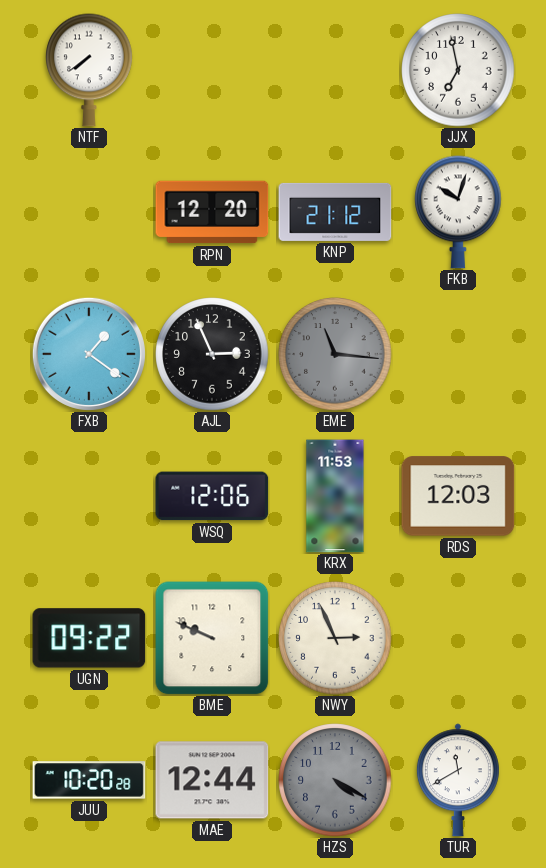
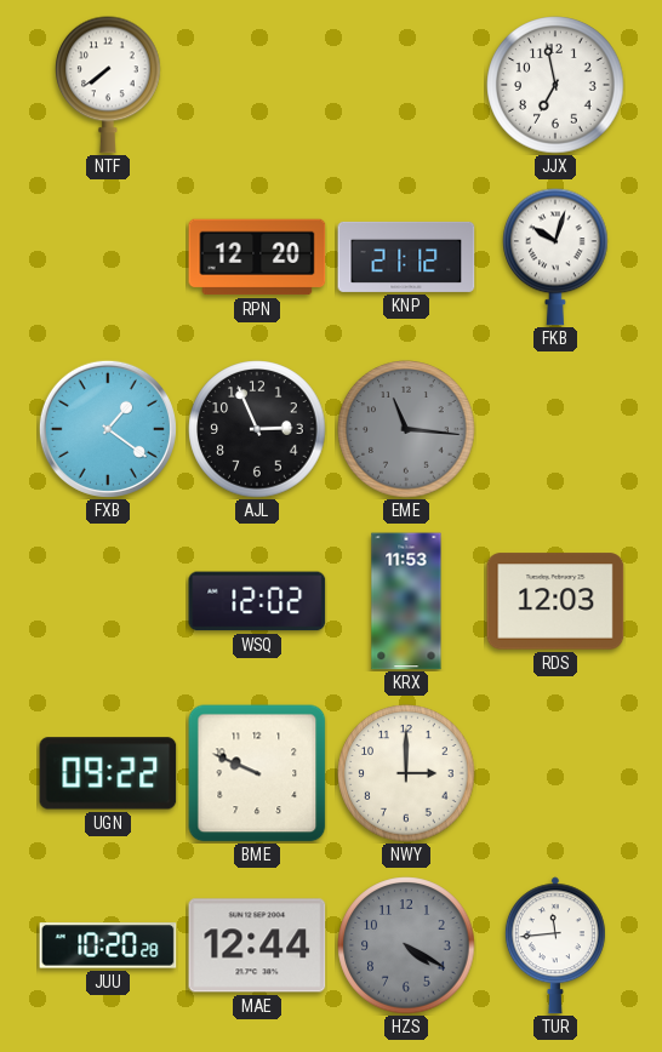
WSQ: 12:06 -> 12:02
NWY: 2:56 -> 3:00
TUR: 11:40 -> 11:44
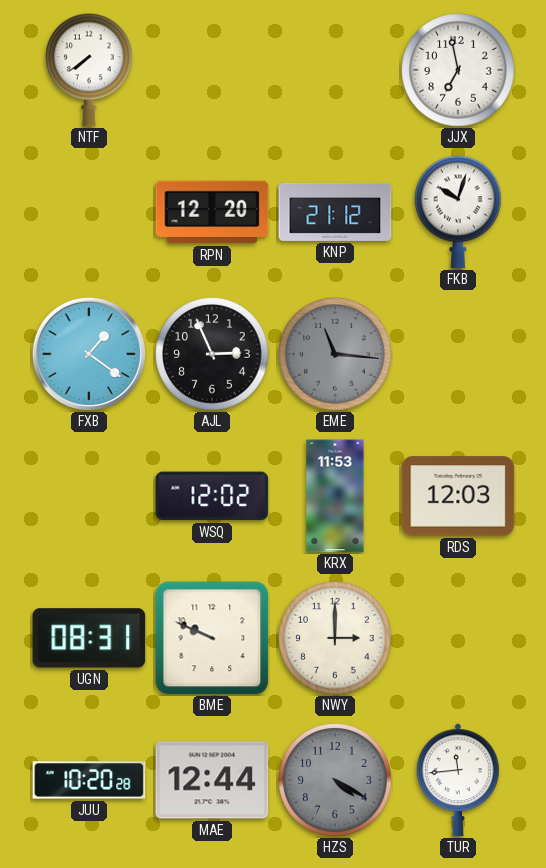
UGN: 09:22 -> 08:31
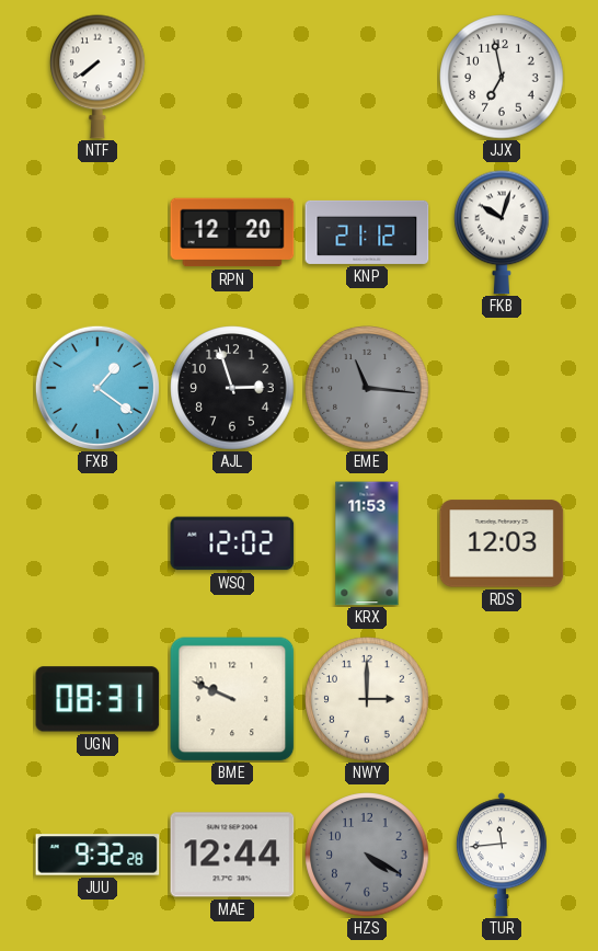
AJL: 2:56 -> 2:57
JUU: 10:20 -> 9:32
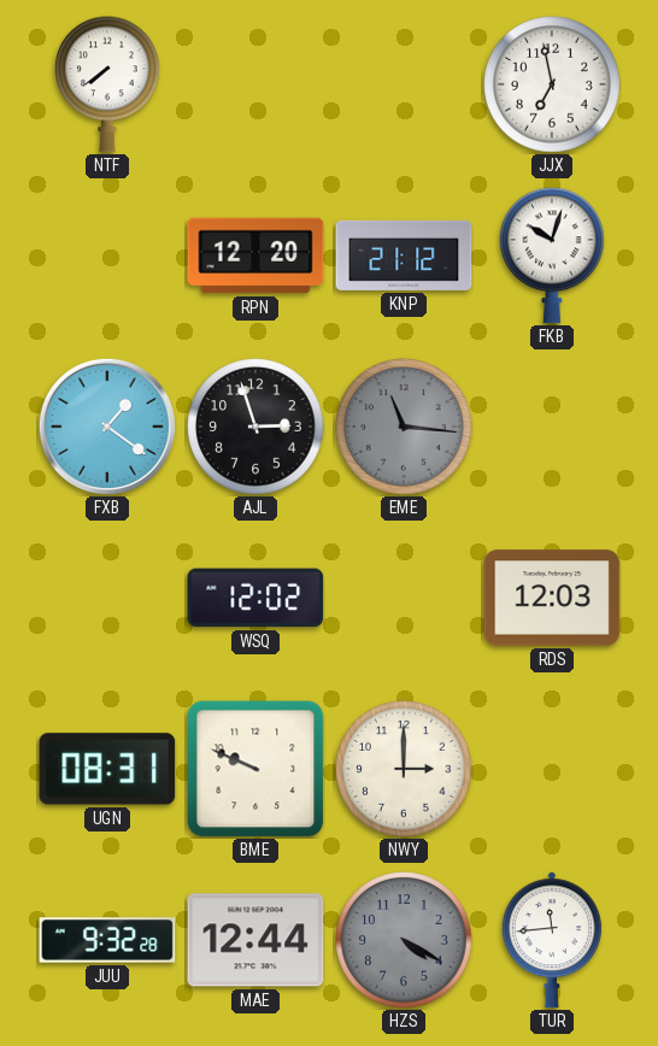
KRX: 11:53 -> none
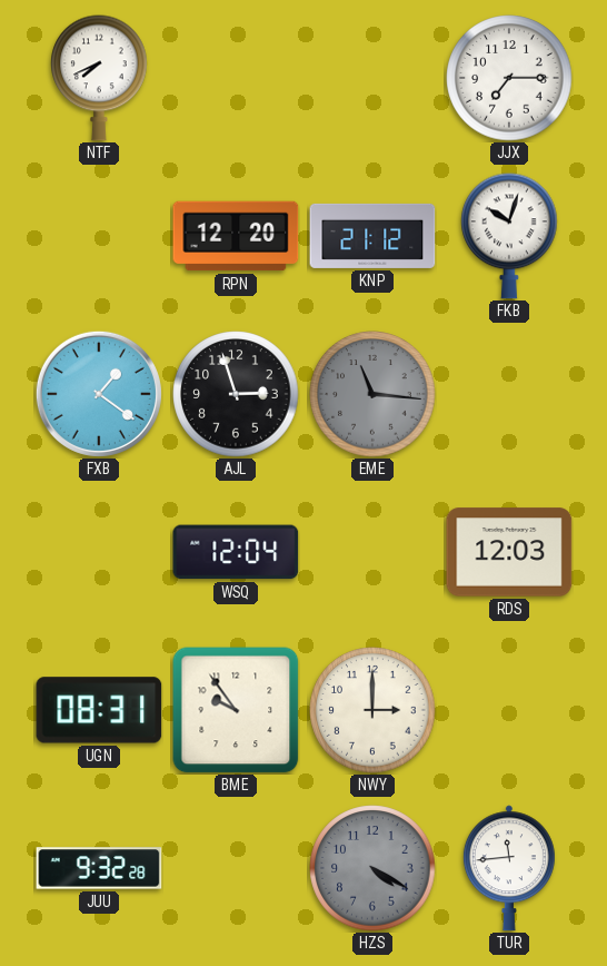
NTF: 7:39 -> 7:41
JJX: 6:58 -> 7:15
WSQ: 12:02 -> 12:04
BME: 9:49 -> 9:54
MAE: 12:44 -> none
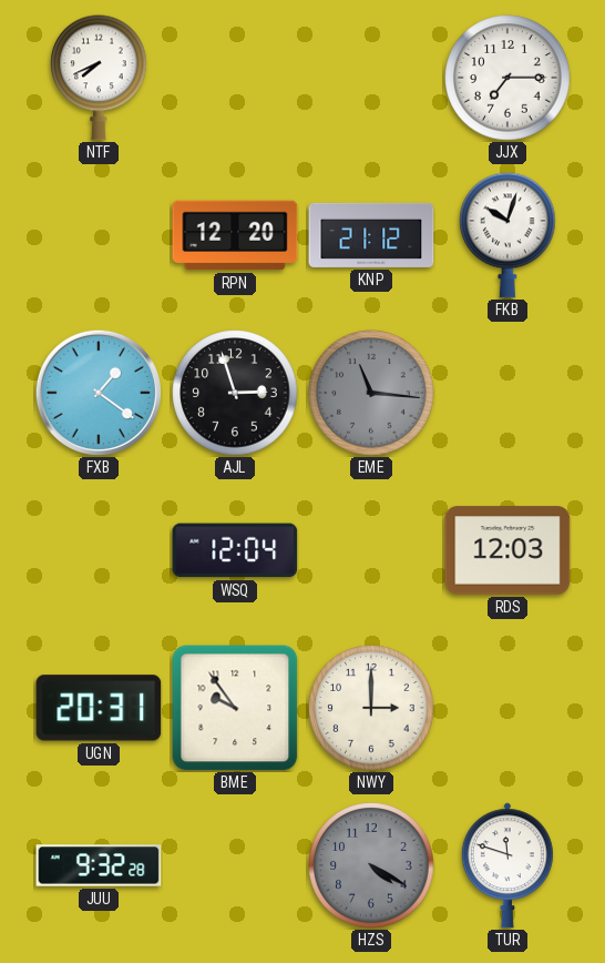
UGN: 08:31 -> 20:31
TUR: 11:44 -> 11:48
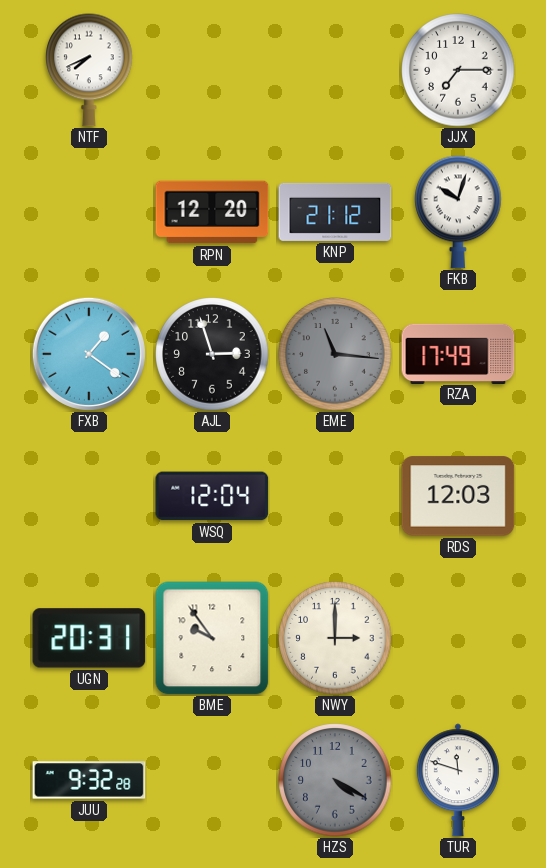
RZA: none -> 17:49
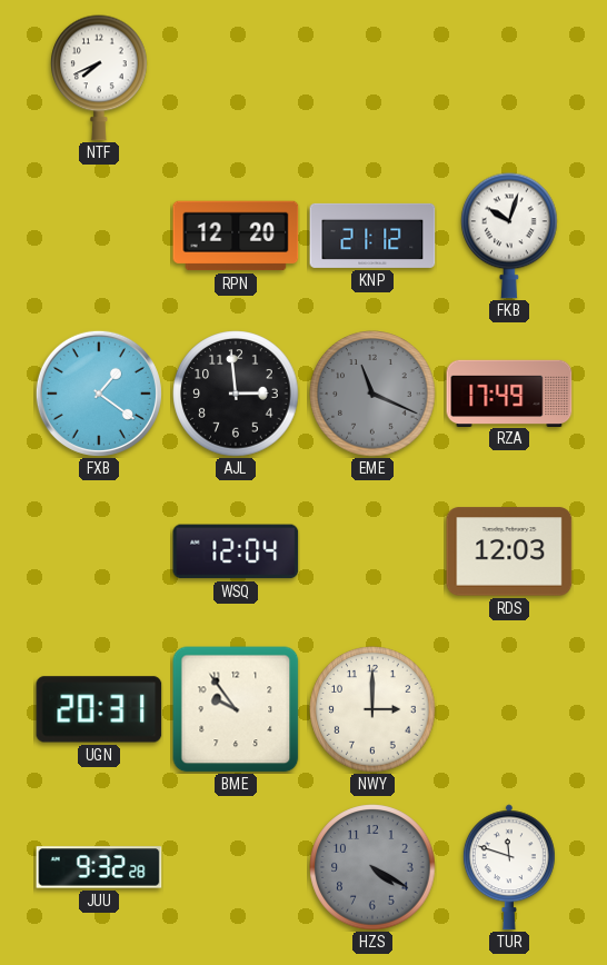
JJX: 7:15 -> none
AJL: 2:57 -> 2:59
EME: 11:16 -> 11:19
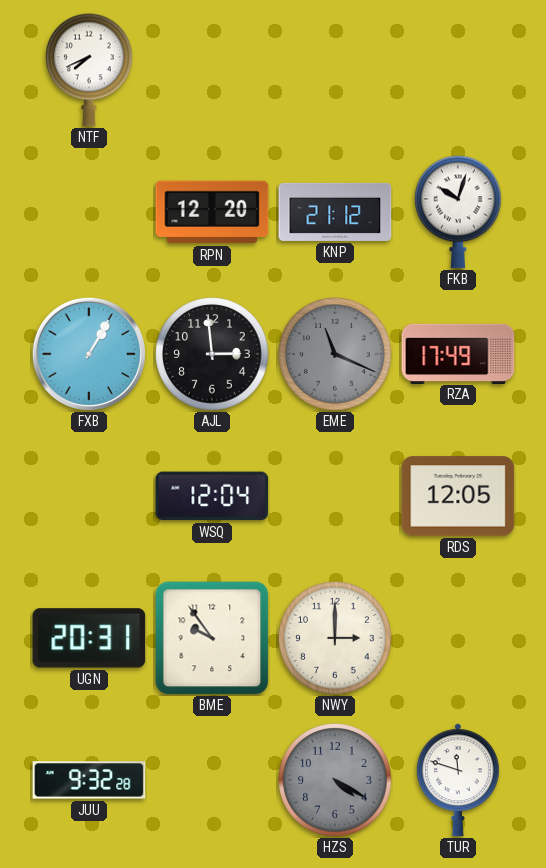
FXB: 1:21 -> 1:05
RDS: 12:03 -> 12:05
